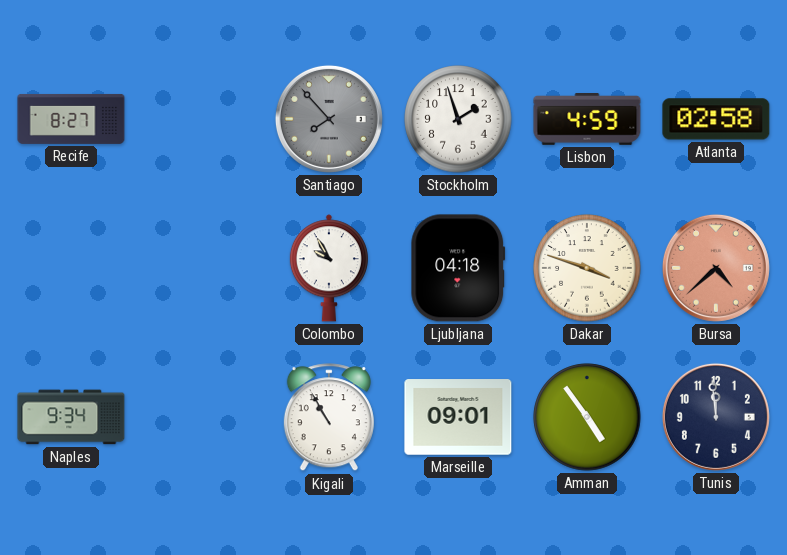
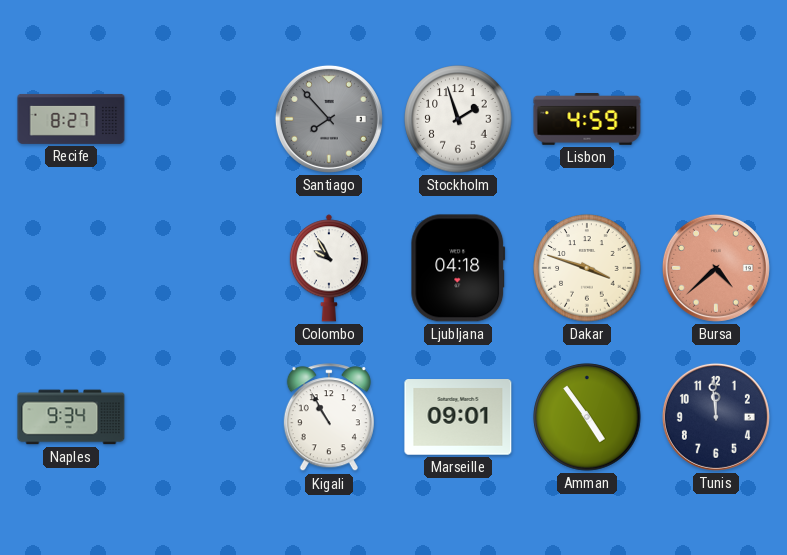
Atlanta: 02:58 -> none
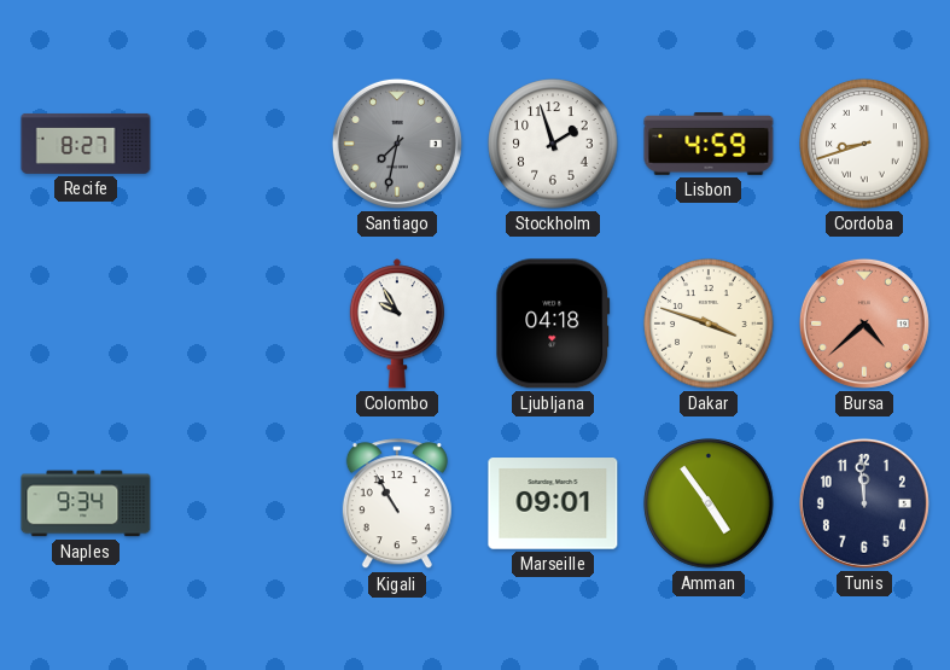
Santiago: 7:53 -> 7:32
Cordoba: none -> 8:42
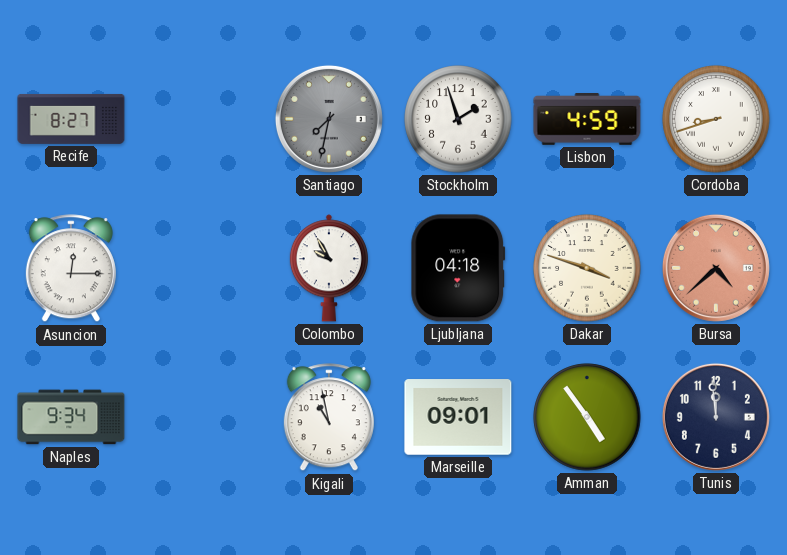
Asuncion: none -> 12:15
Kigali: 10:55 -> 10:58
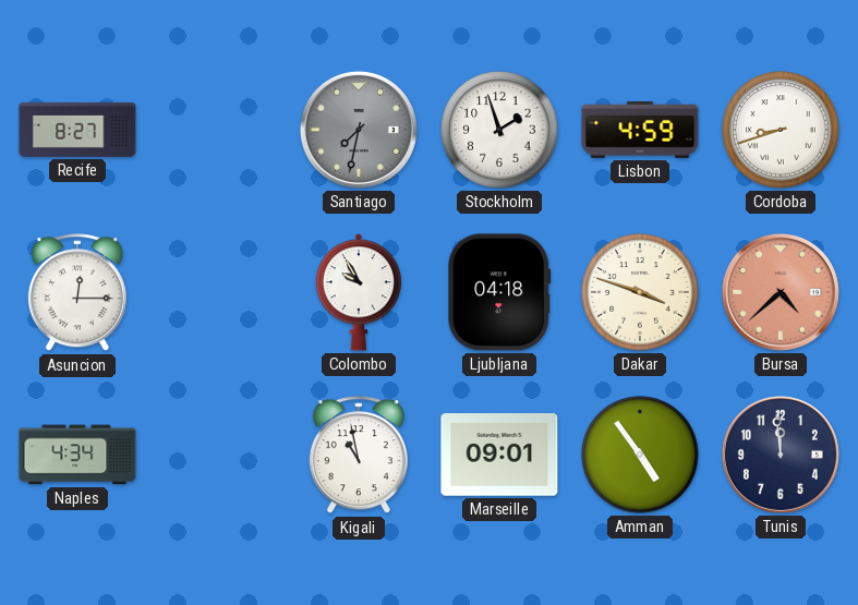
Naples: 9:34 -> 4:34
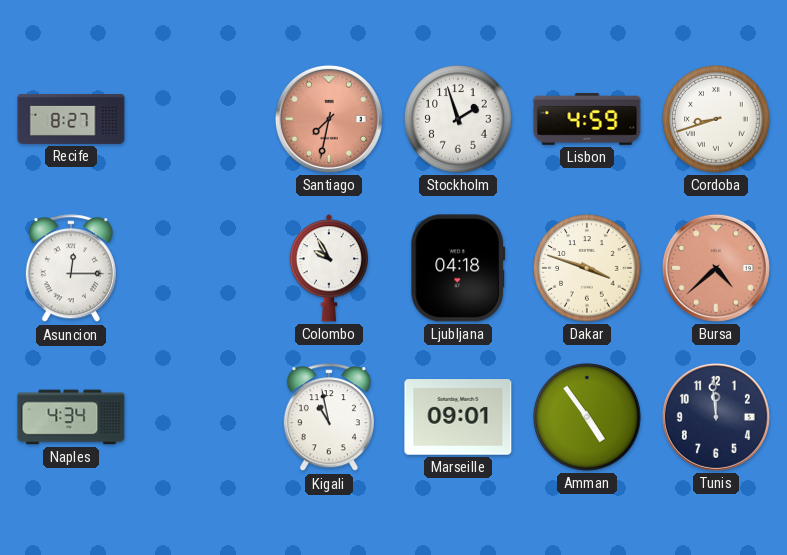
Santiago dial: grey -> salmon
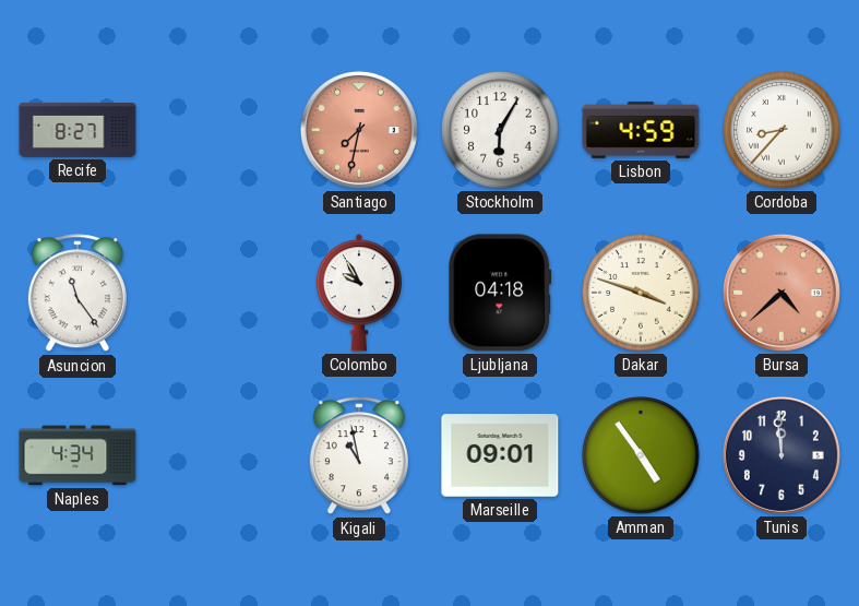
Stockholm: 1:57 -> 6:05
Cordoba: 8:42 -> 8:37
Asuncion: 12:15 -> 11:24
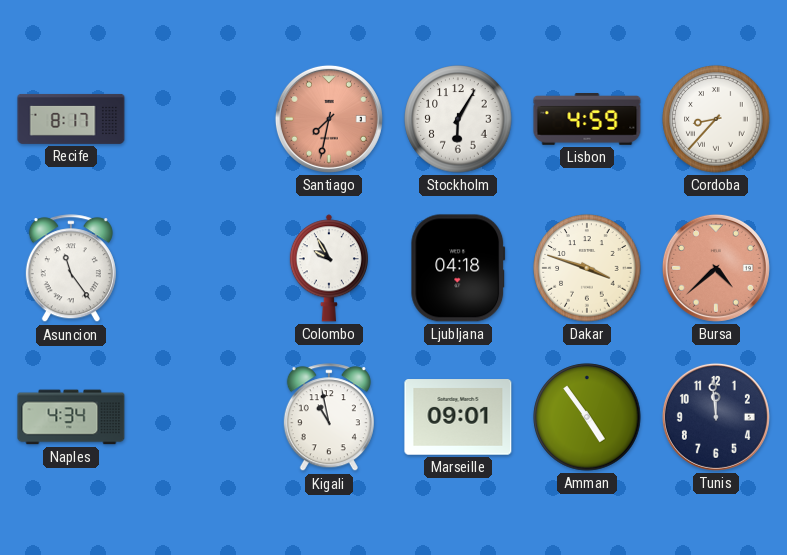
Recife: 8:27 -> 8:17
